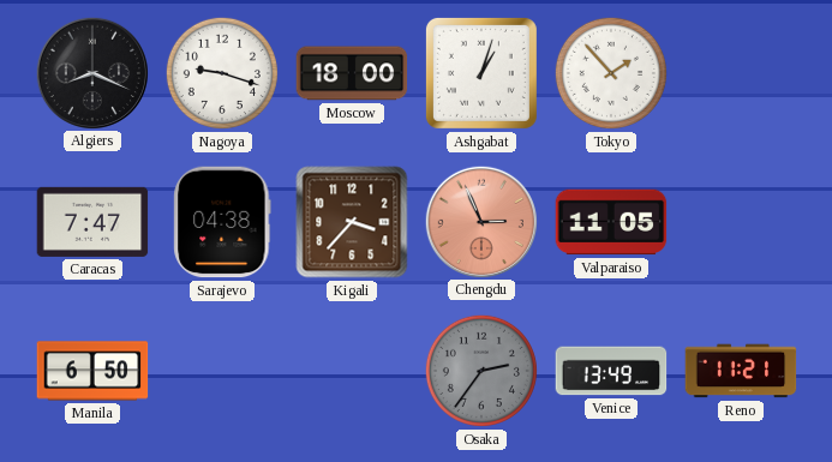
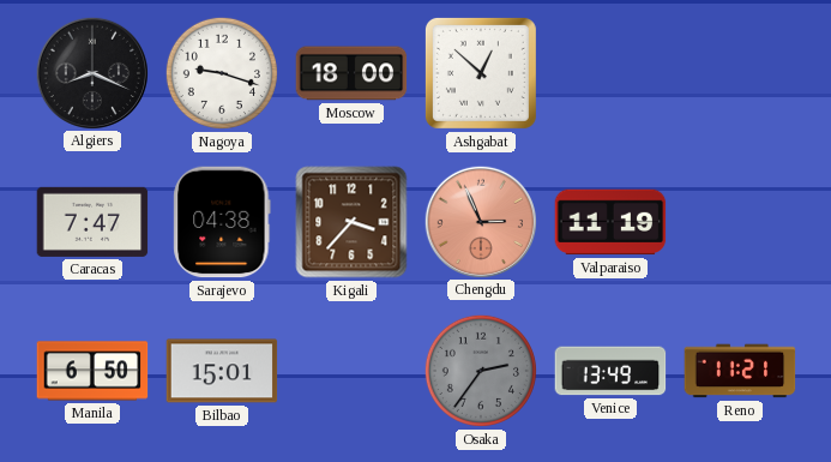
Ashgabat: 1:03 -> 12:52
Tokyo: 1:53 -> none
Valparaiso: 11:05 -> 11:19
Bilbao: none -> 15:01
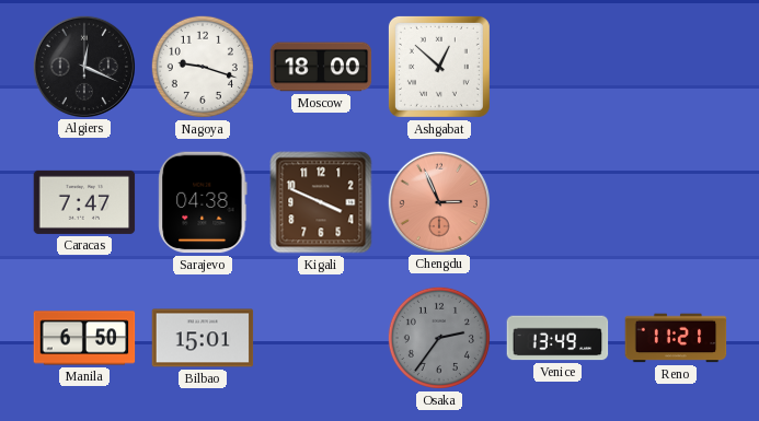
Algiers: 8:19 -> 12:19
Kigali: 3:37 -> 3:49
Valparaiso: 11:19 -> none
